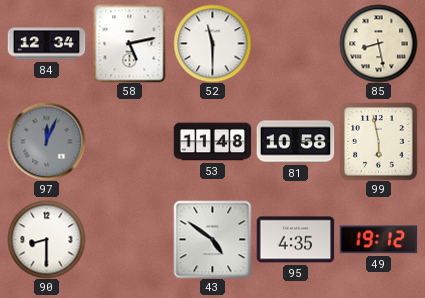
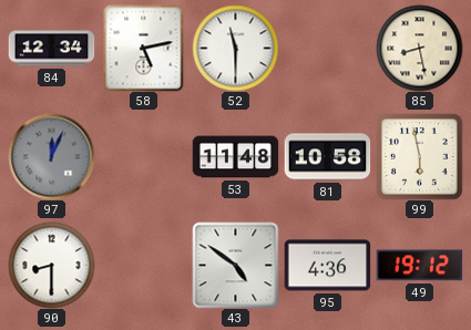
95: 4:35 -> 4:36
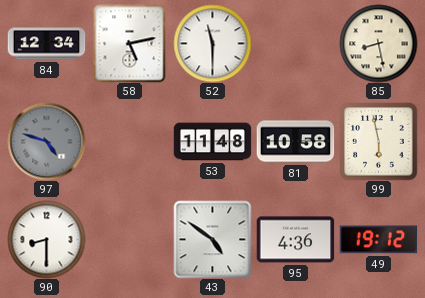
97: 12:04 -> 4:48
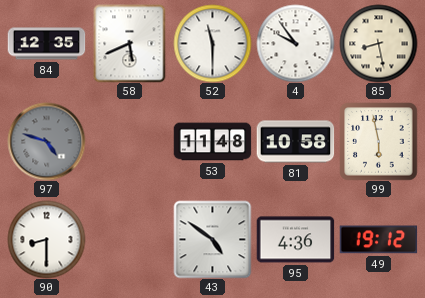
84: 12:34 -> 12:35
58: 5:13 -> 5:41
4: none -> 9:54
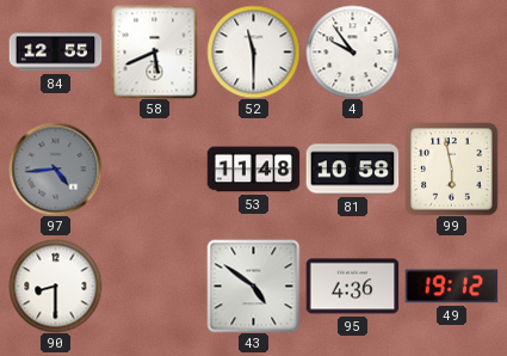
84: 12:35 -> 12:55
85: 8:28 -> none
97: 4:48 -> 4:44
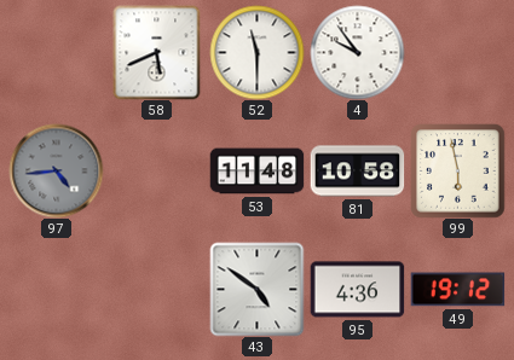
84: 12:55 -> none
90: 8:30 -> none
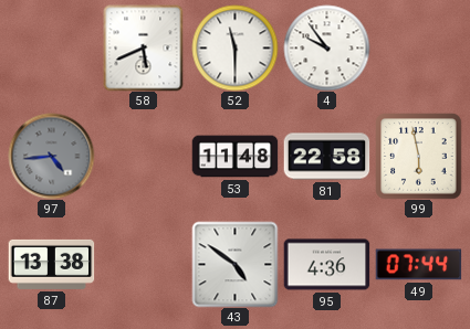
81: 10:58 -> 22:58
87: none -> 13:38
49: 19:12 -> 07:44
